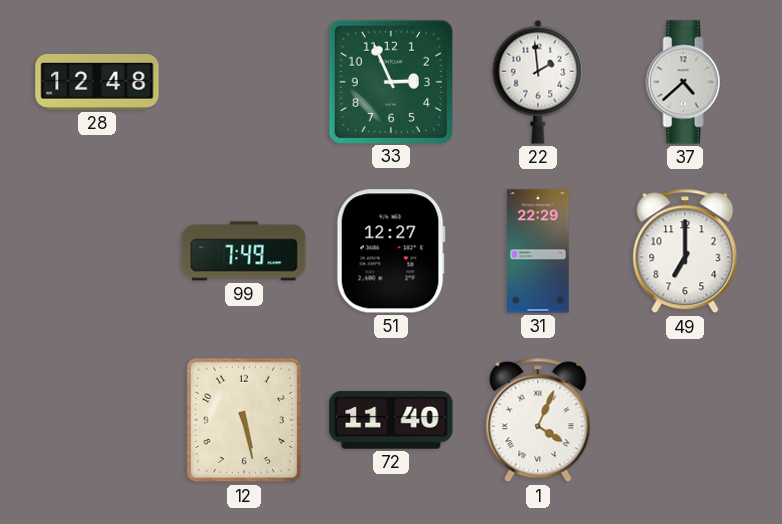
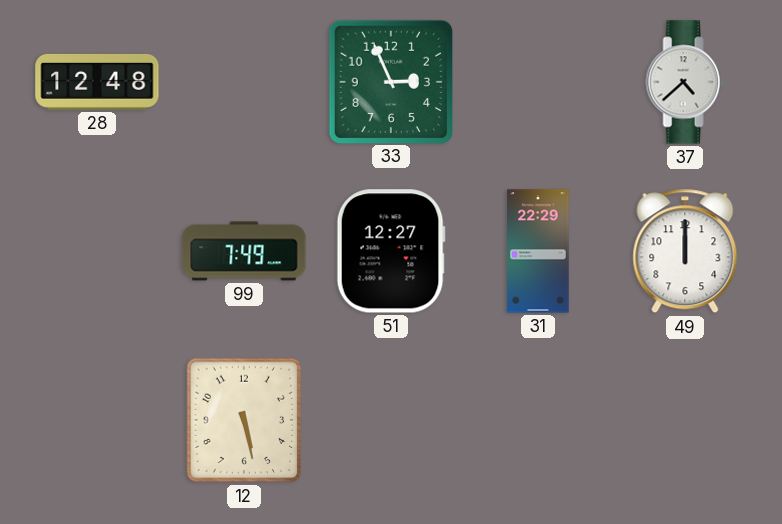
22: 1:59 -> none
49: 7:00 -> 12:00
72: 11:40 -> none
1: 4:04 -> none
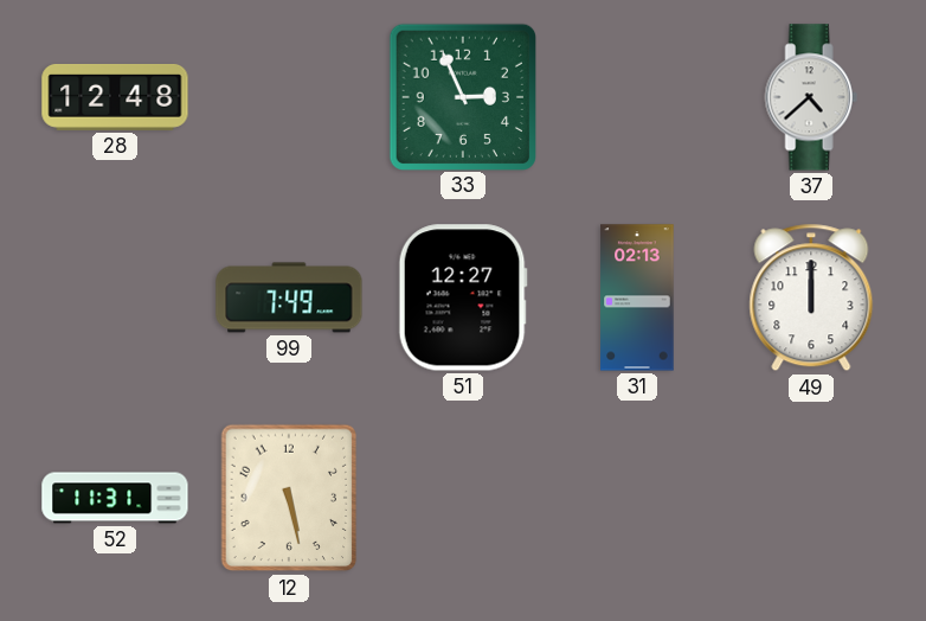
31: 22:29 -> 02:13
52: none -> 11:31
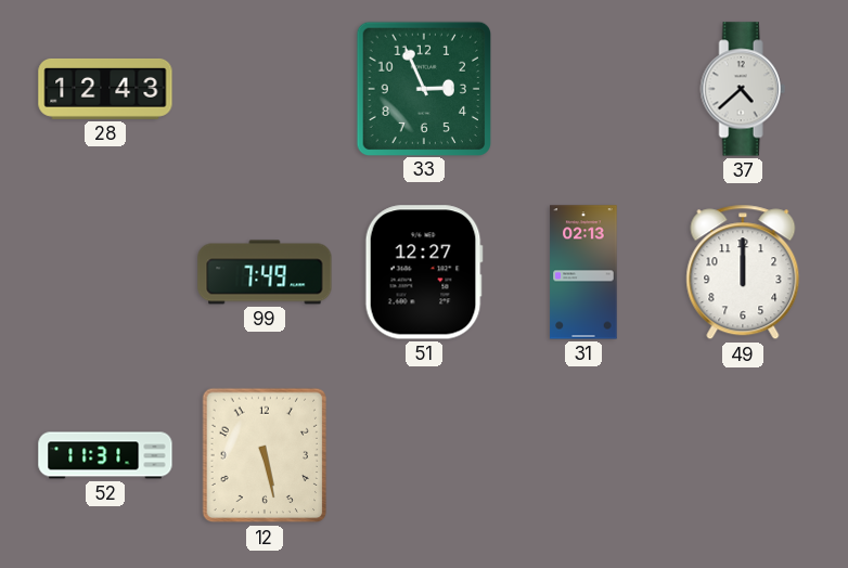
28: 12:48 -> 12:43
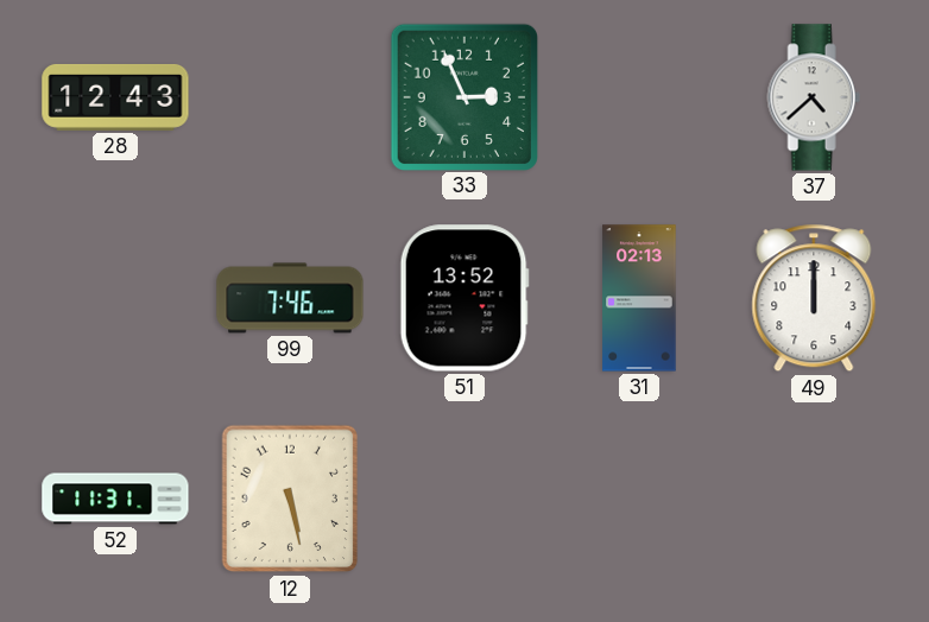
99: 7:49 -> 7:46
51: 12:27 -> 13:52
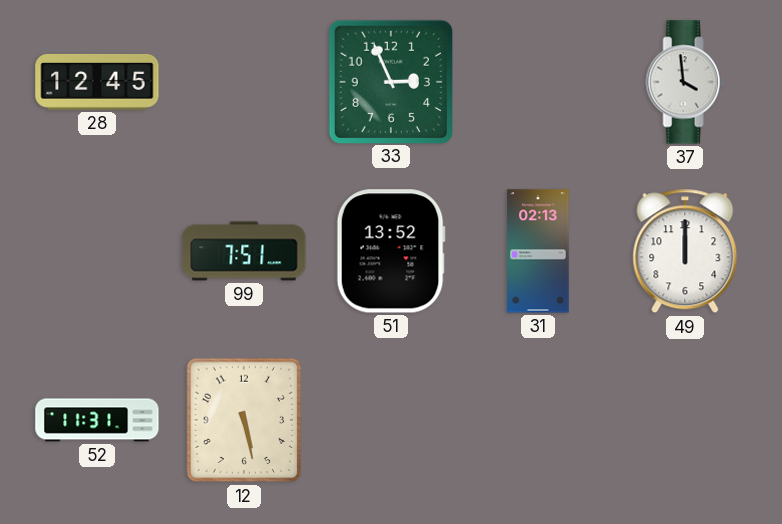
28: 12:43 -> 12:45
37: 4:38 -> 3:59
99: 7:46 -> 7:51
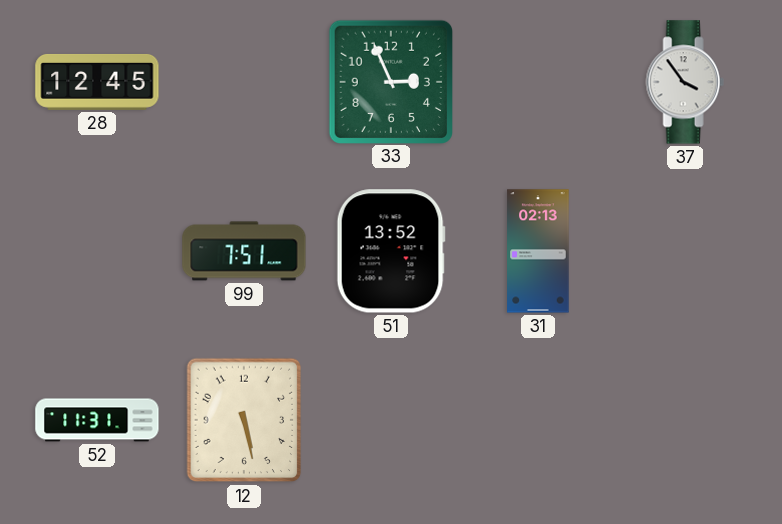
37: 3:59 -> 3:54
49: 12:00 -> none
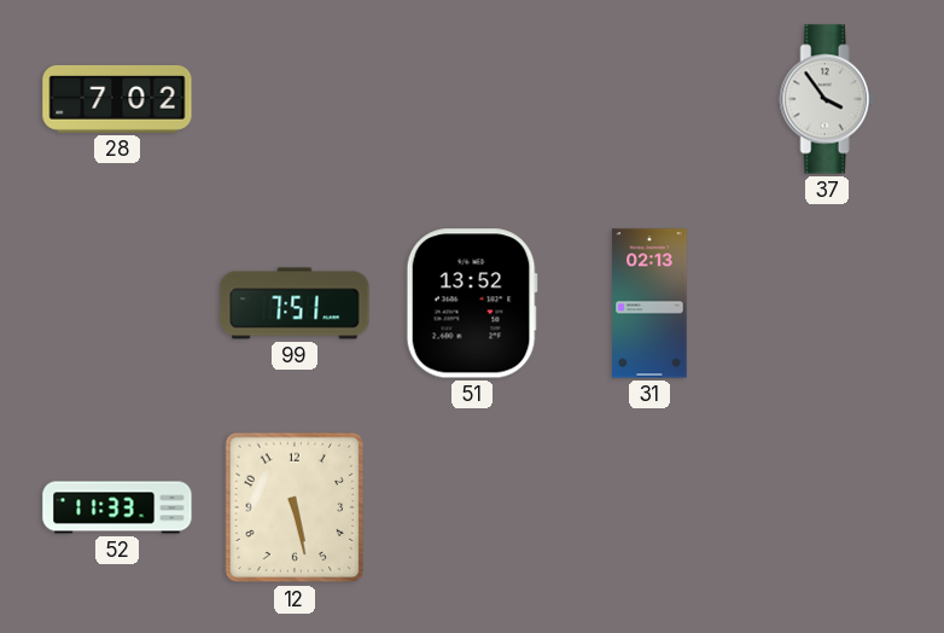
28: 12:45 -> 7:02
33: 2:56 -> none
52: 11:31 -> 11:33
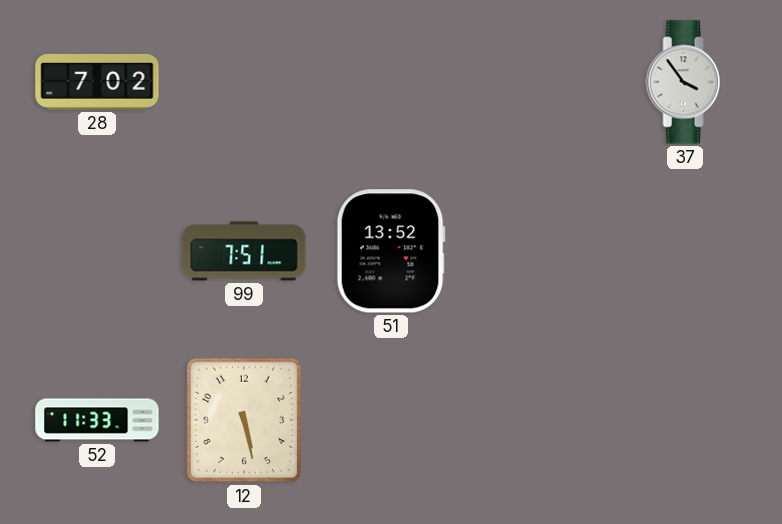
31: 02:13 -> none
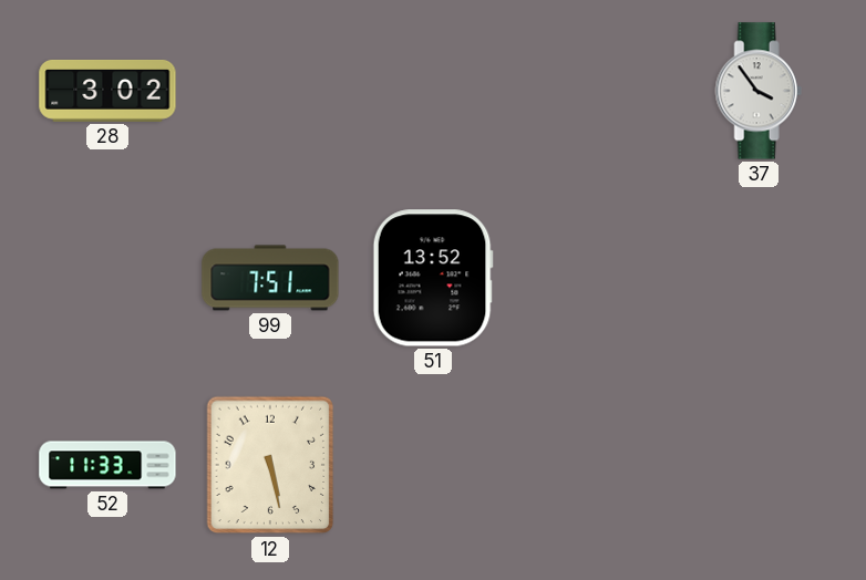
28: 7:02 -> 3:02
